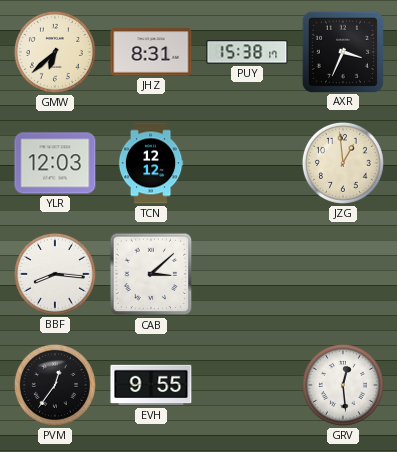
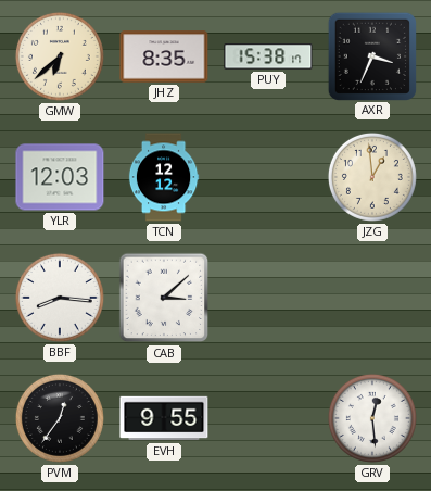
JHZ: 8:31 -> 8:35
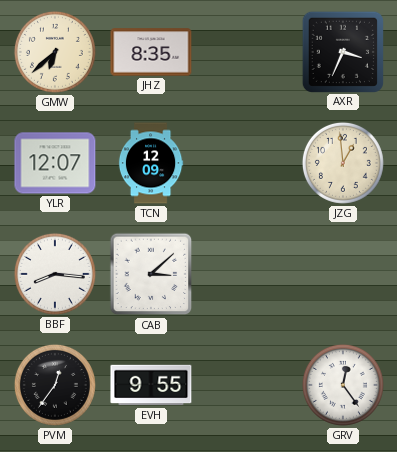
PUY: 15:38 -> none
YLR: 12:03 -> 12:07
TCN: 12:12 -> 12:09
GRV: 12:29 -> 12:24
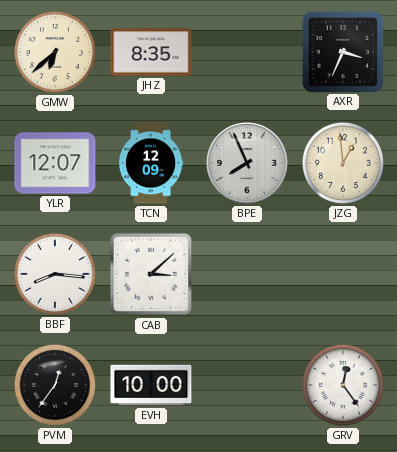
BPE: none -> 7:56
EVH: 9:55 -> 10:00
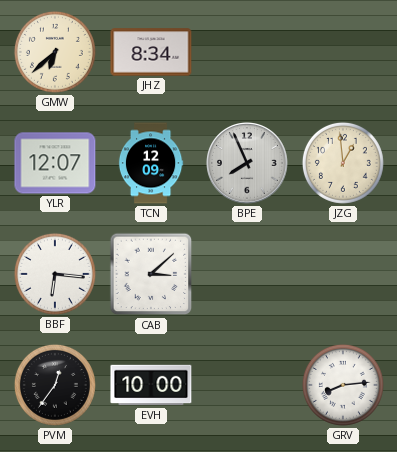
JHZ: 8:35 -> 8:34
AXR: 3:34 -> none
BBF: 8:16 -> 6:16
GRV: 12:24 -> 8:14
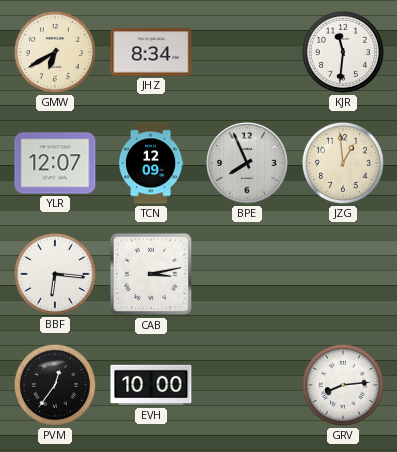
GMW: 6:38 -> 6:40
KJR: none -> 11:31
CAB: 3:08 -> 3:13
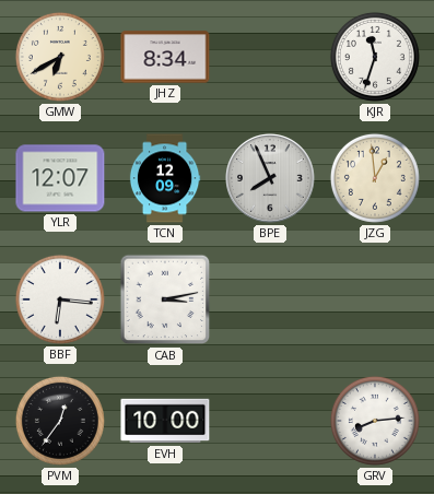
KJR: 11:31 -> 11:33
